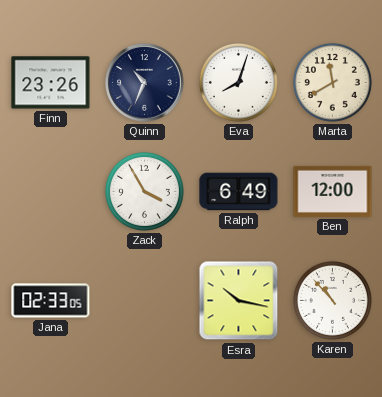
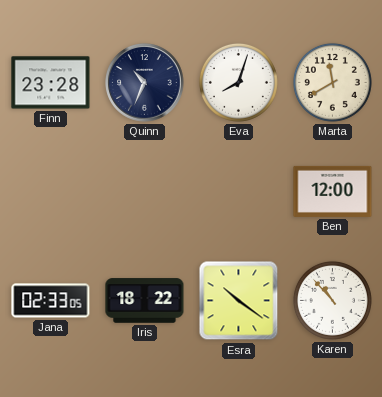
Finn: 23:26 -> 23:28
Zack: 3:55 -> none
Ralph: 6:49 -> none
Iris: none -> 18:22
Esra: 10:17 -> 10:21
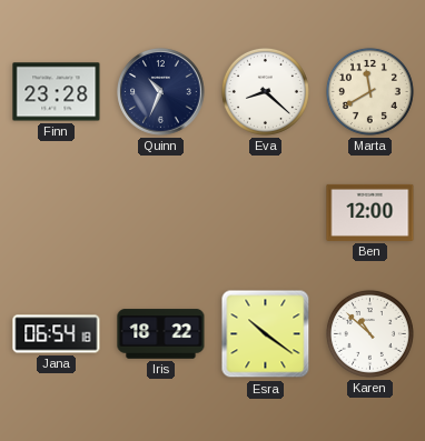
Eva: 8:03 -> 8:22
Jana: 02:33 -> 06:54
Karen: 10:53 -> 10:52
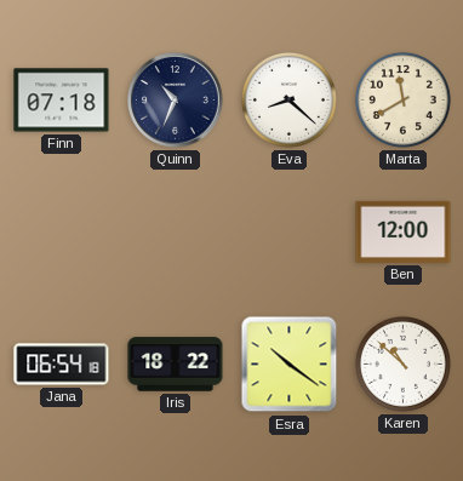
Finn: 23:28 -> 07:18
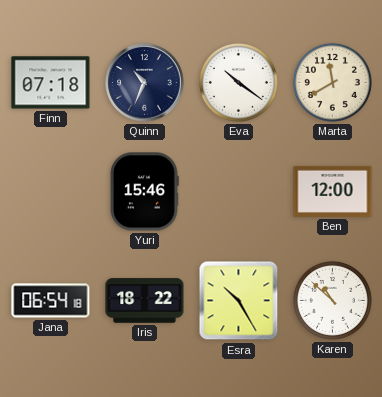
Eva: 8:22 -> 10:21
Yuri: none -> 15:46
Esra: 10:21 -> 10:25
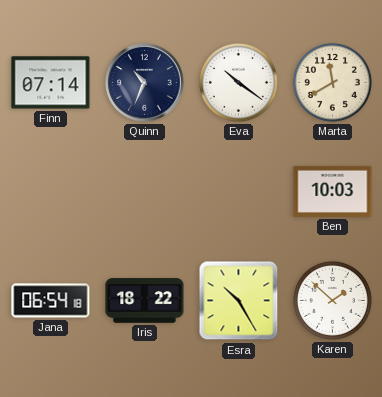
Finn: 07:18 -> 07:14
Yuri: 15:46 -> none
Ben: 12:00 -> 10:03
Karen: 10:52 -> 1:52
